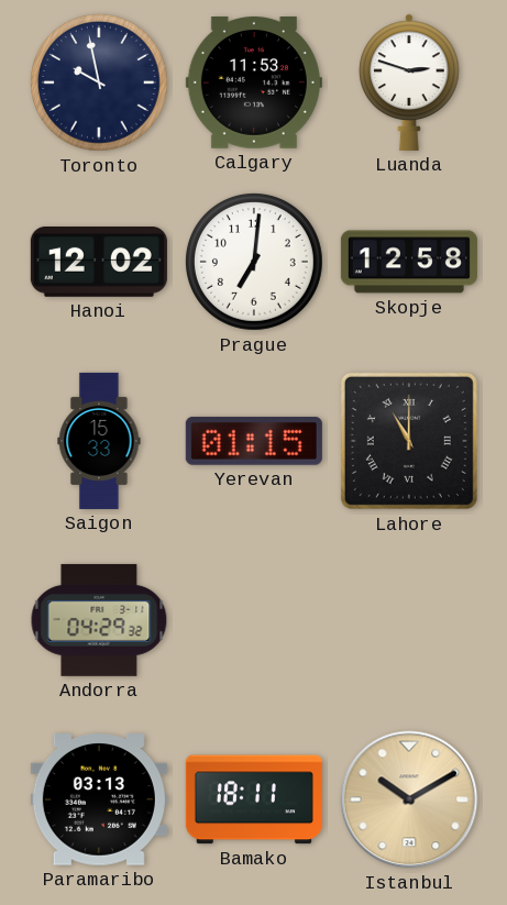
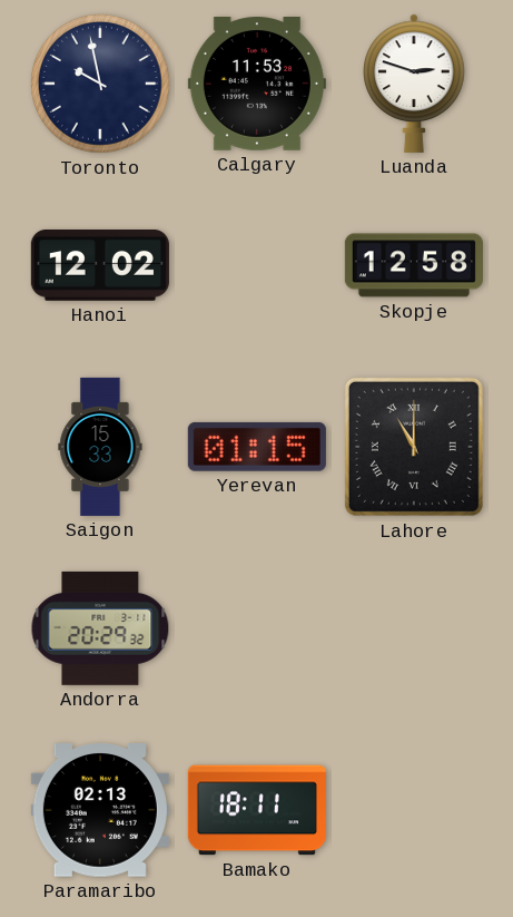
Prague: 7:01 -> none
Andorra: 04:29 -> 20:29
Paramaribo: 03:13 -> 02:13
Istanbul: 10:10 -> none
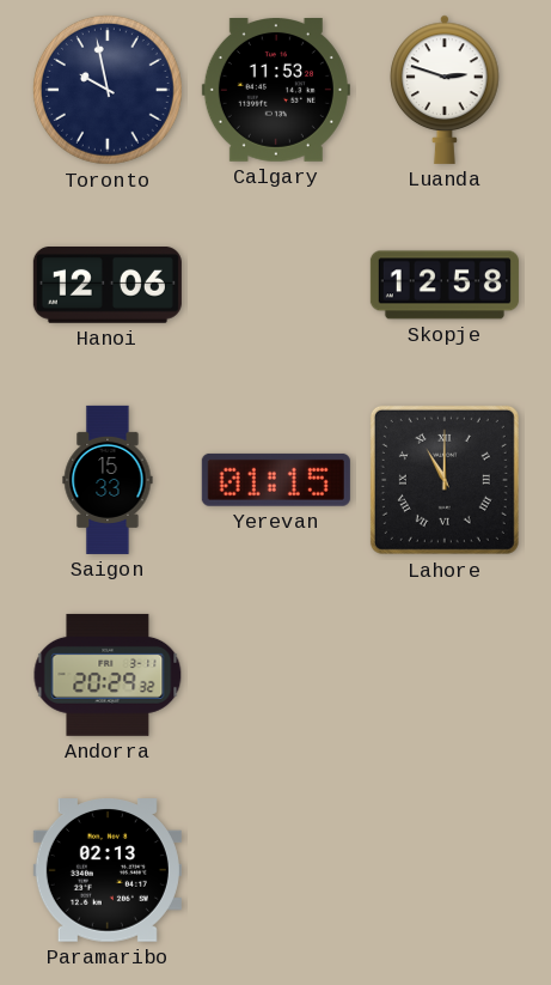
Hanoi: 12:02 -> 12:06
Bamako: 18:11 -> none
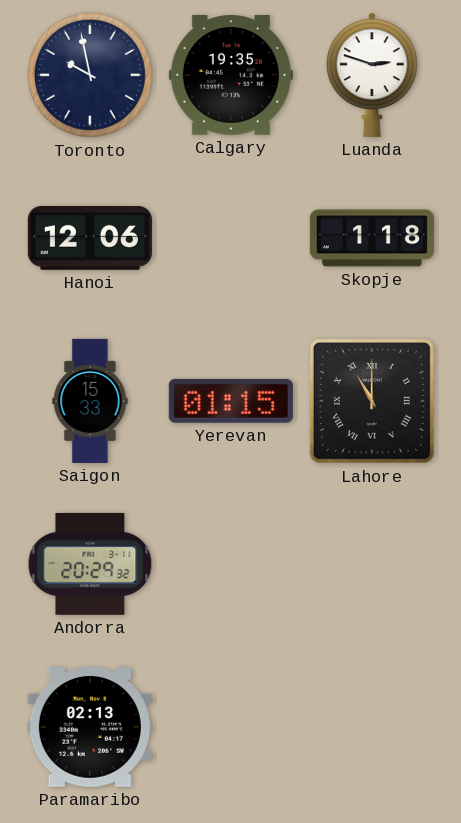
Calgary: 11:53 -> 19:35
Skopje: 12:58 -> 1:18
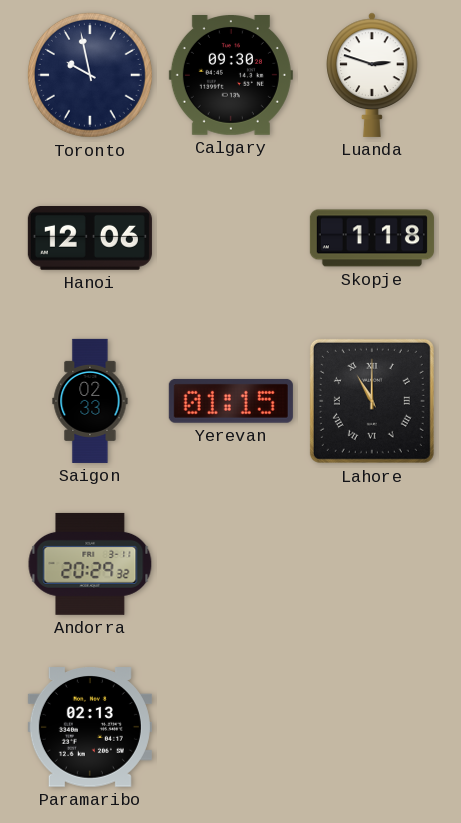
Calgary: 19:35 -> 09:30
Saigon: 15:33 -> 02:33
